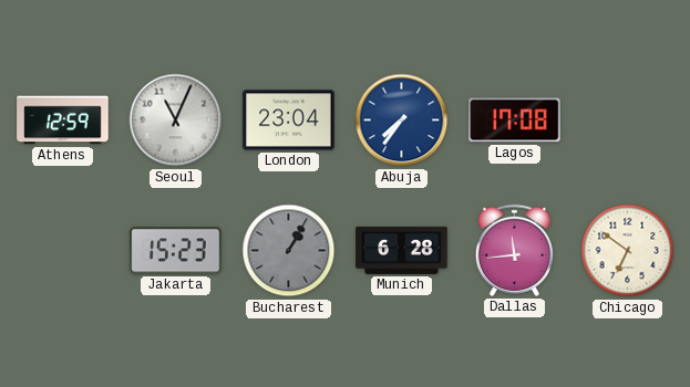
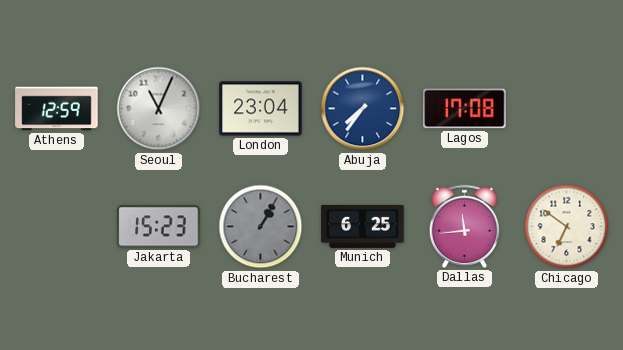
Munich: 6:28 -> 6:25
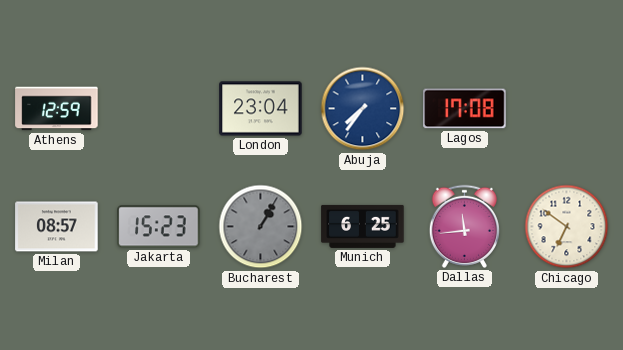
Seoul: 11:04 -> none
Milan: none -> 08:57
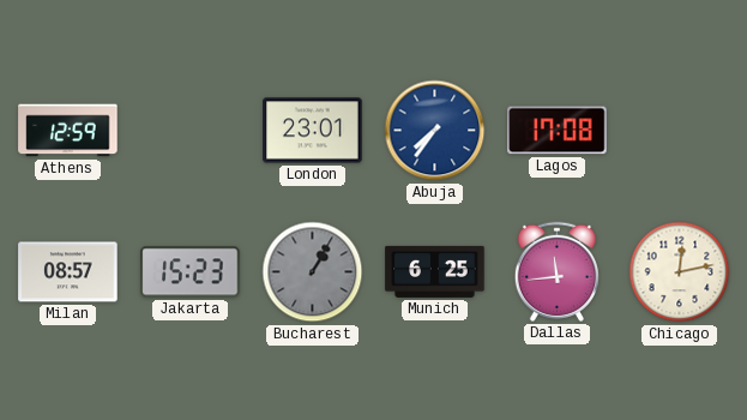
London: 23:04 -> 23:01
Chicago: 6:51 -> 12:13
